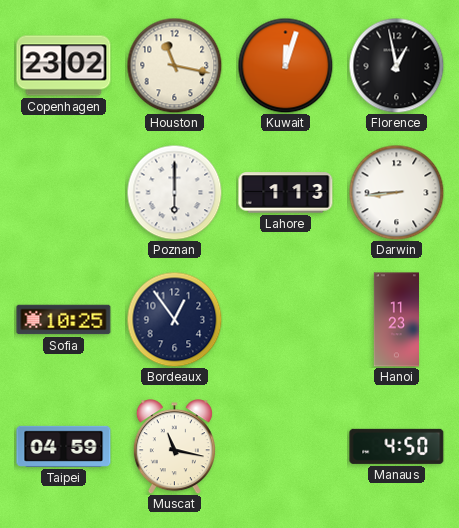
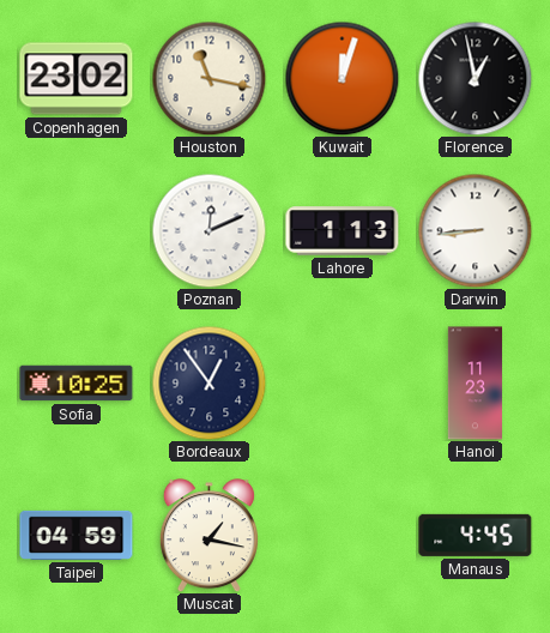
Poznan: 6:00 -> 12:11
Muscat: 11:17 -> 1:17
Manaus: 4:50 -> 4:45
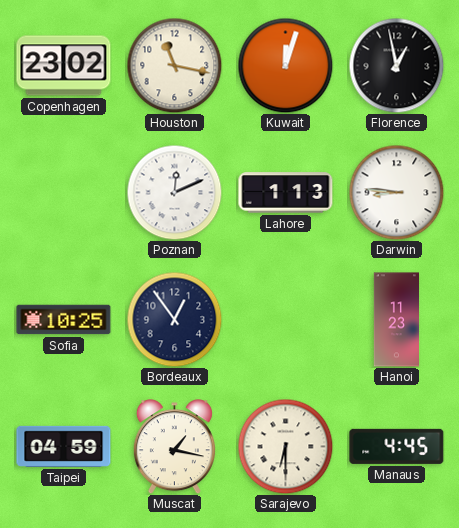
Darwin: 8:44 -> 8:46
Sarajevo: none -> 6:30
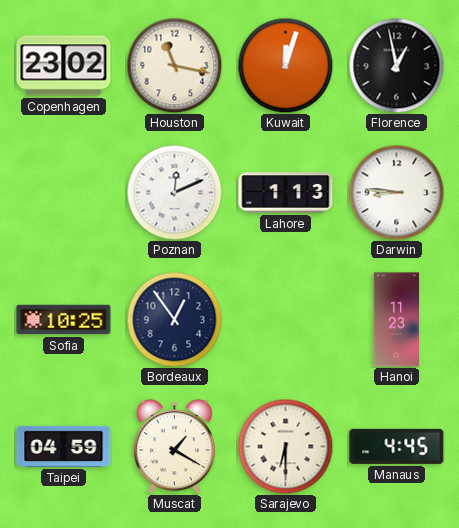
Muscat: 1:17 -> 1:20
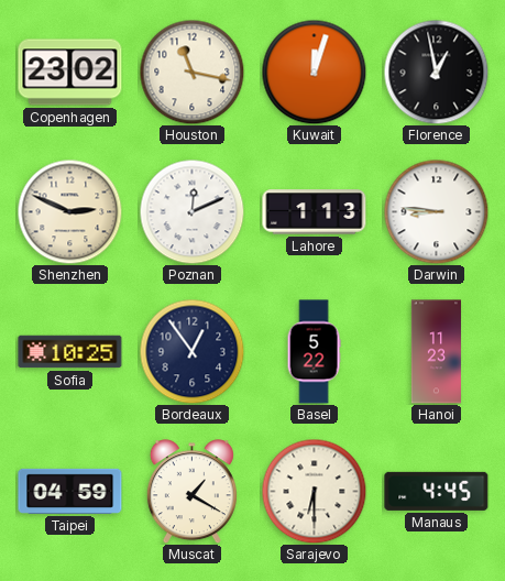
Shenzhen: none -> 2:49
Basel: none -> 5:22
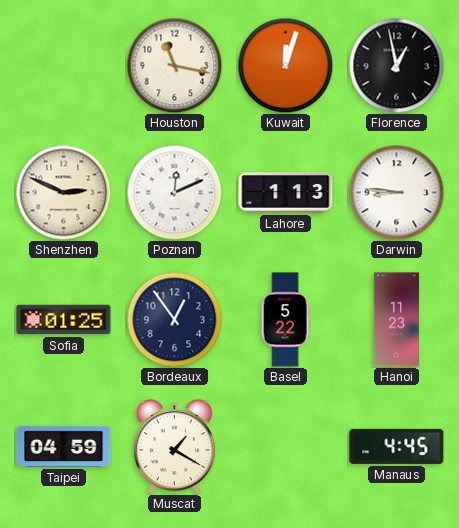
Copenhagen: 23:02 -> none
Sofia: 10:25 -> 01:25
Sarajevo: 6:30 -> none
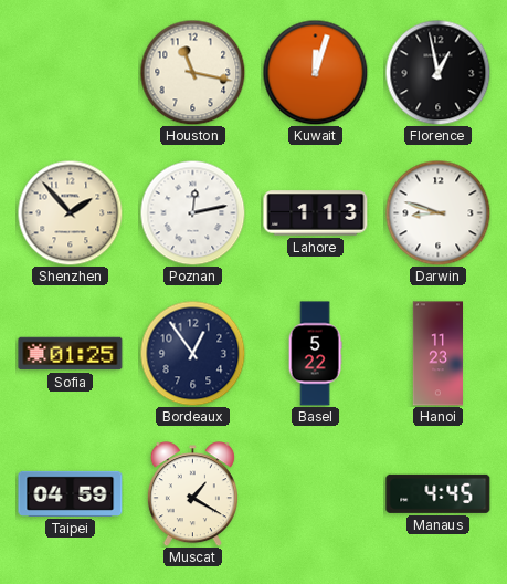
Shenzhen: 2:49 -> 1:53
Poznan: 12:11 -> 12:13
Darwin: 8:46 -> 8:48
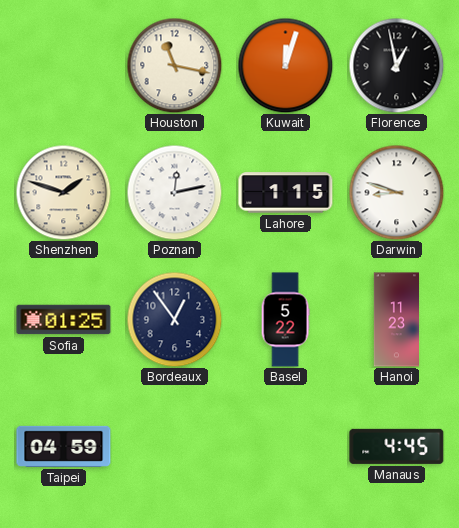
Shenzhen: 1:53 -> 1:48
Lahore: 1:13 -> 1:15
Muscat: 1:20 -> none
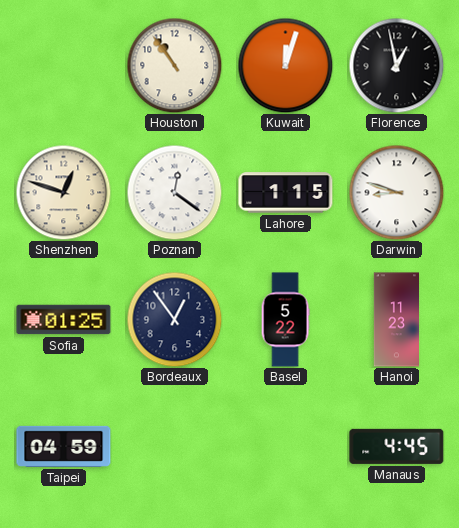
Houston: 11:17 -> 10:54
Shenzhen: 1:48 -> 12:48
Poznan: 12:13 -> 12:21
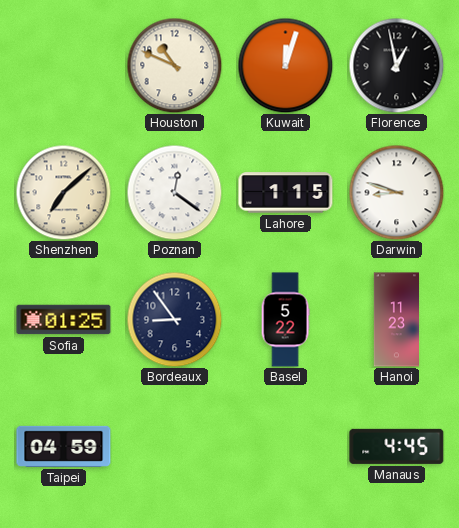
Houston: 10:54 -> 10:49
Shenzhen: 12:48 -> 7:08
Bordeaux: 12:54 -> 8:54
